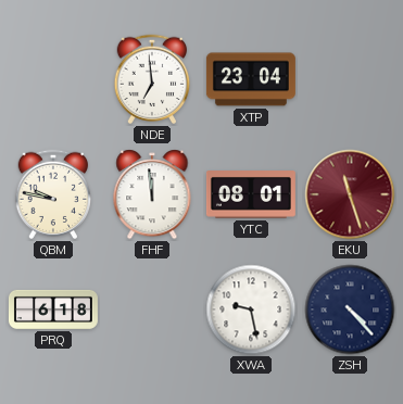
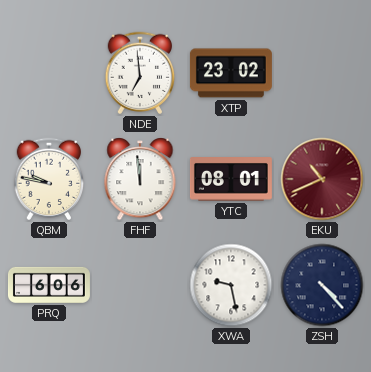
XTP: 23:04 -> 23:02
EKU: 11:27 -> 10:41
PRQ: 6:18 -> 6:06
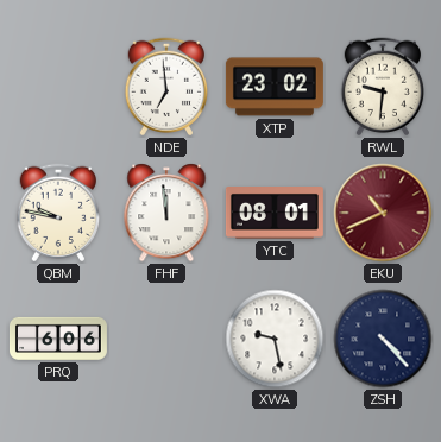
RWL: none -> 9:31
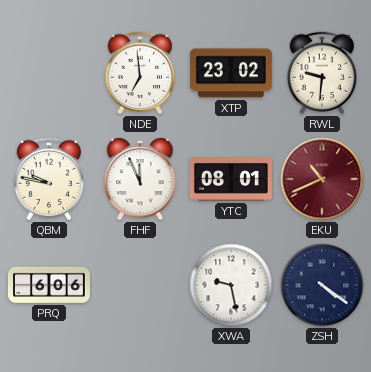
FHF: 11:59 -> 11:56
ZSH: 4:23 -> 4:21
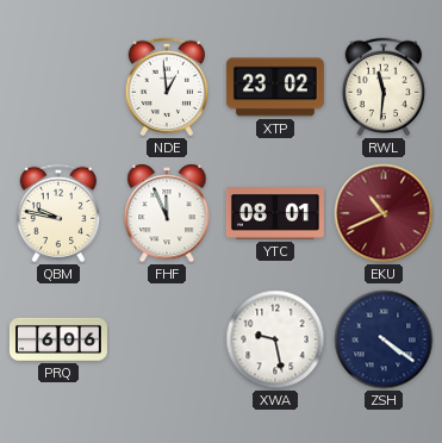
NDE: 6:59 -> 12:59
RWL: 9:31 -> 11:31
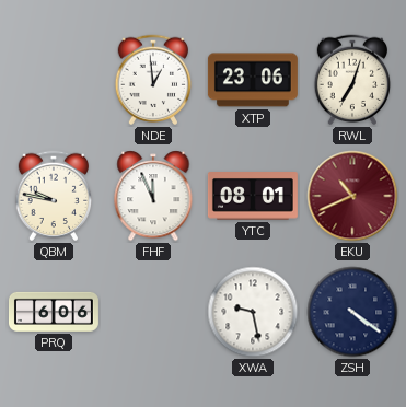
XTP: 23:02 -> 23:06
RWL: 11:31 -> 7:03
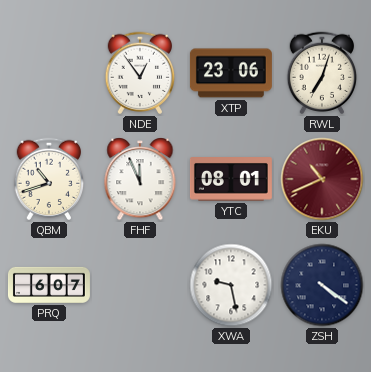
NDE: 12:59 -> 12:54
QBM: 9:47 -> 10:42
PRQ: 6:06 -> 6:07
